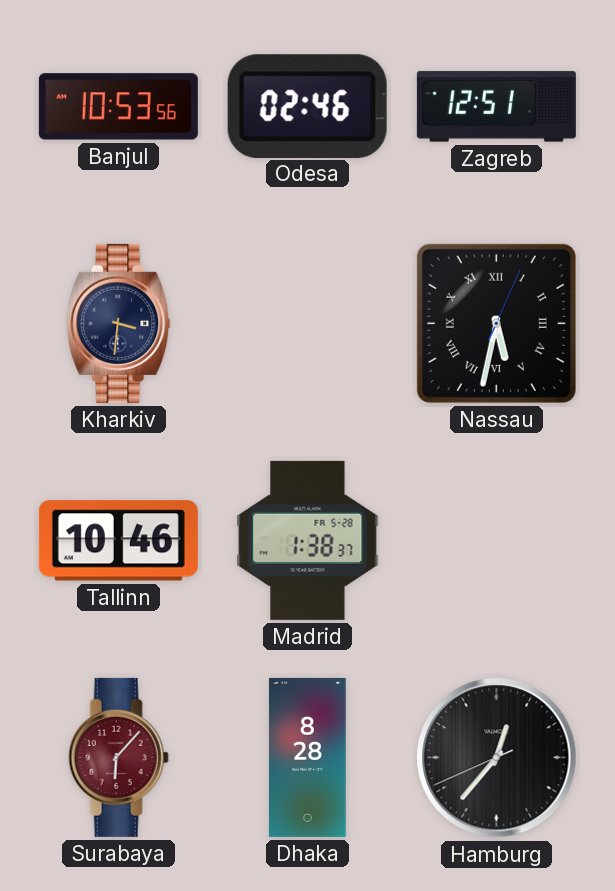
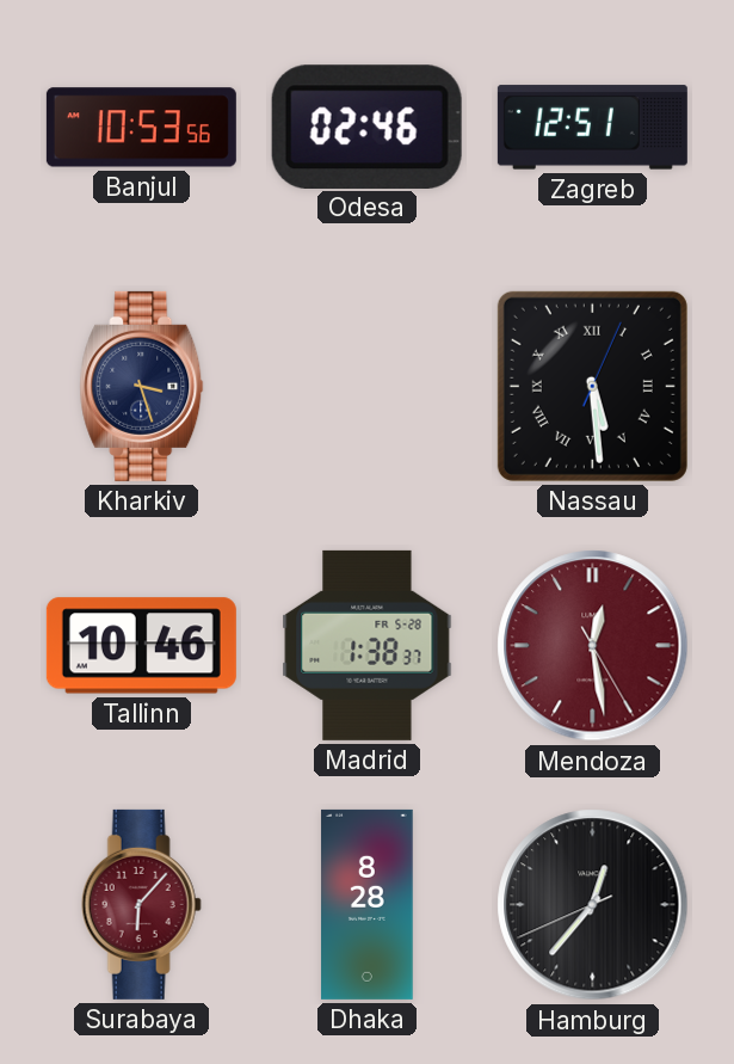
Kharkiv: 3:31 -> 3:27
Nassau: 5:32 -> 5:29
Mendoza: none -> 12:28
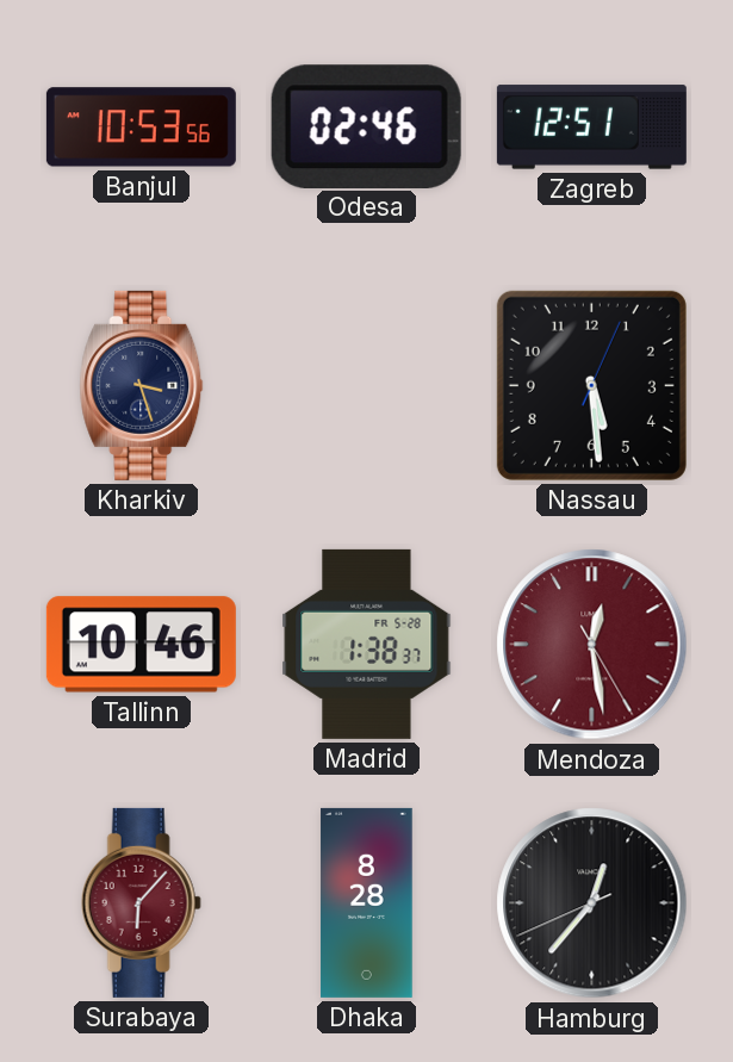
Nassau numerals: Roman -> Arabic
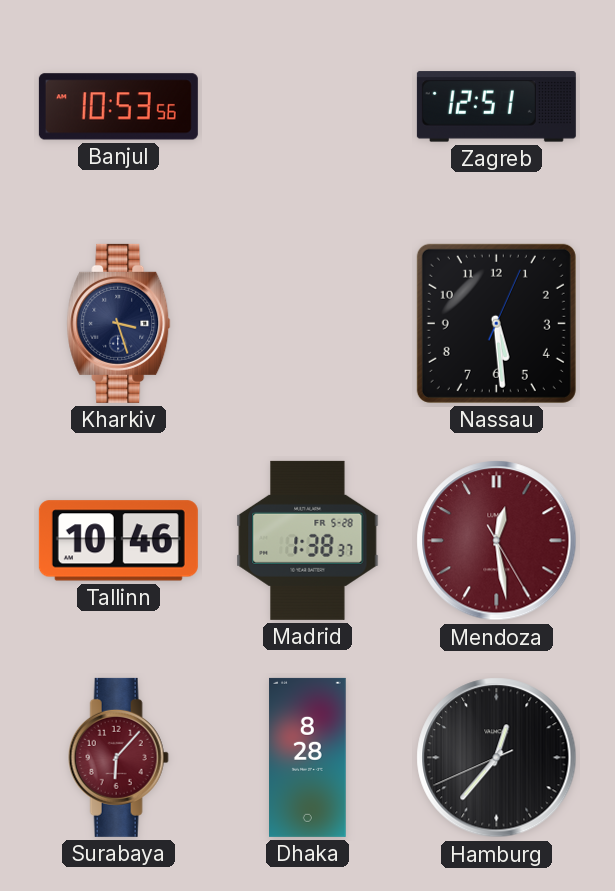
Odesa: 02:46 -> none
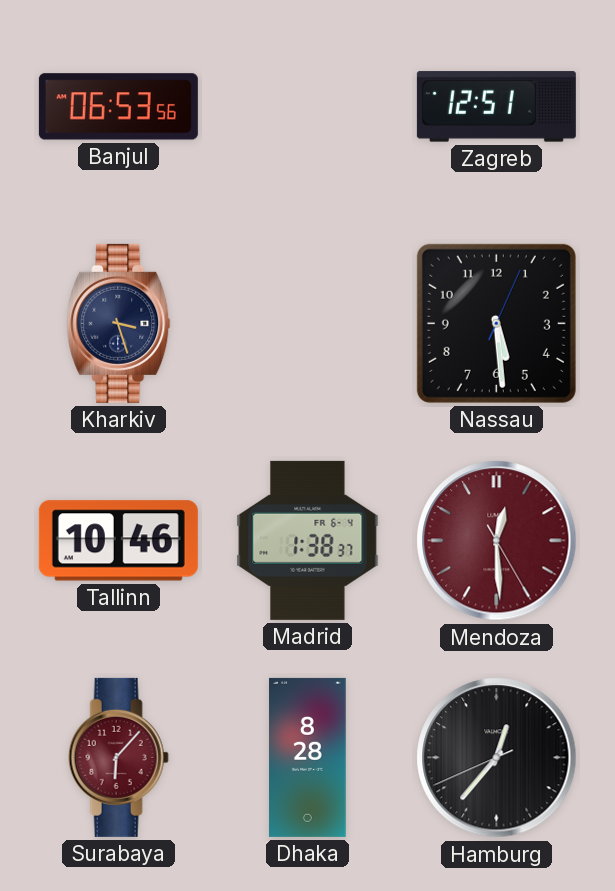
Banjul: 10:53 -> 06:53
Madrid date: FR 5-28 -> FR 6-4
Mendoza: 12:28 -> 12:29
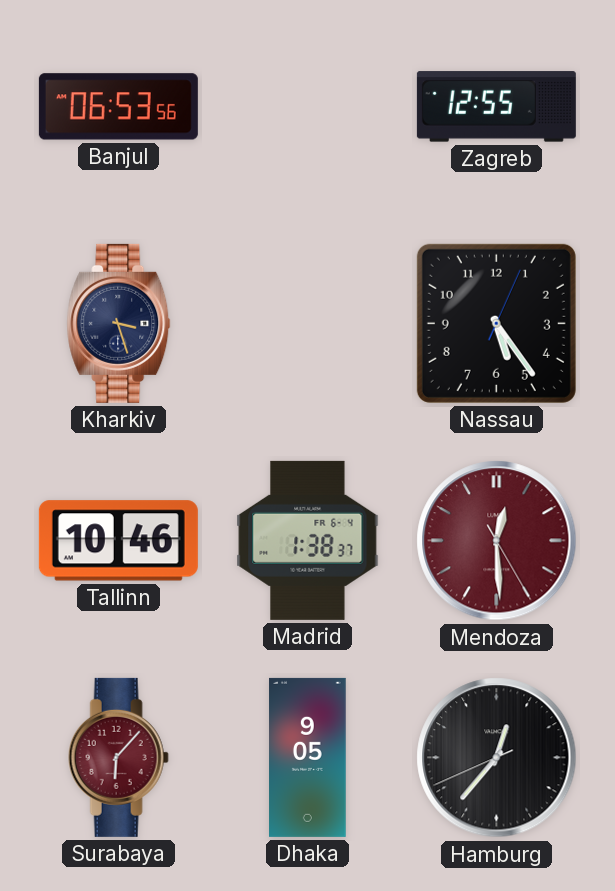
Zagreb: 12:51 -> 12:55
Nassau: 5:29 -> 5:24
Dhaka: 8:28 -> 9:05
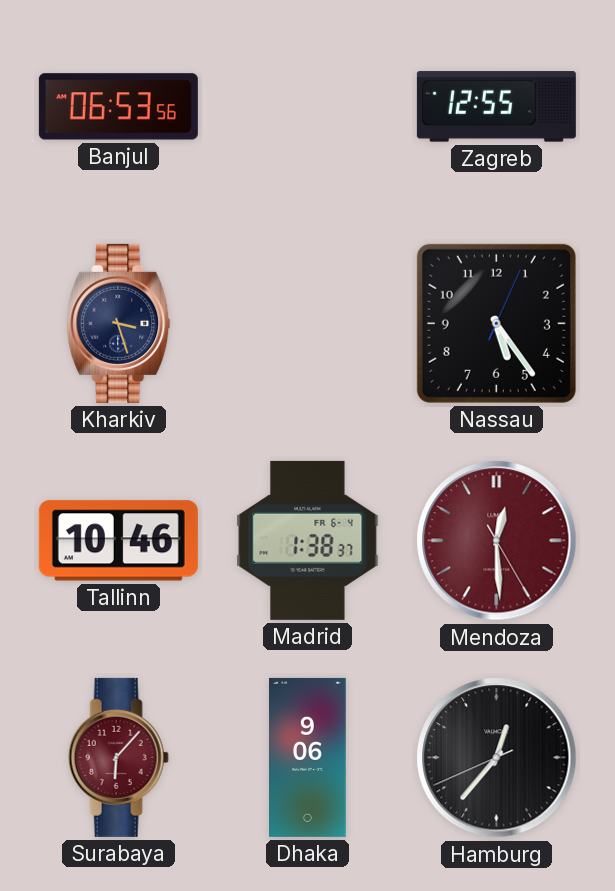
Dhaka: 9:05 -> 9:06
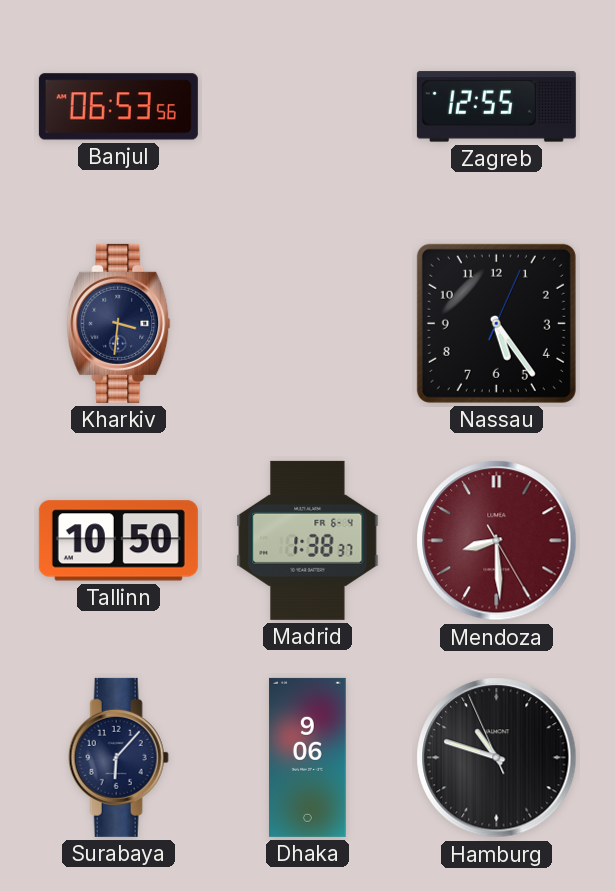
Kharkiv: 3:27 -> 3:31
Tallinn: 10:46 -> 10:50
Mendoza: 12:29 -> 8:29
Surabaya dial: burgundy -> navy
Hamburg: 12:36 -> 10:47
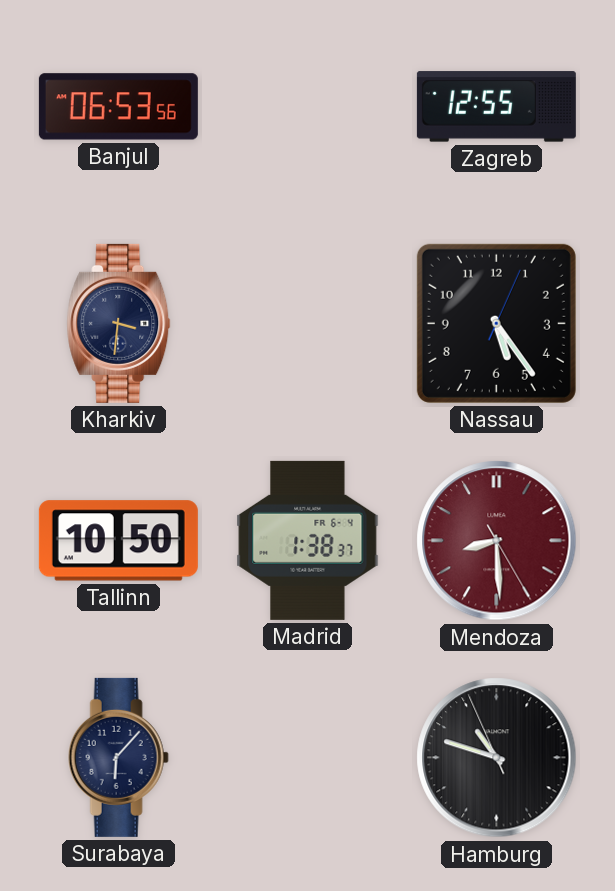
Dhaka: 9:06 -> none
